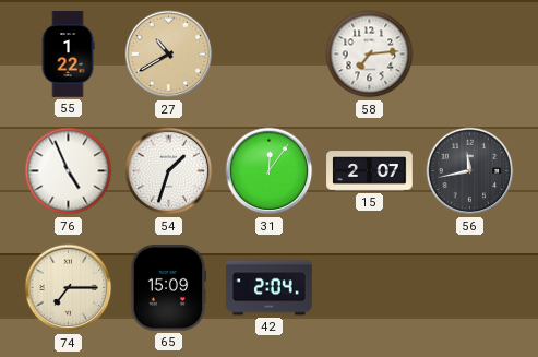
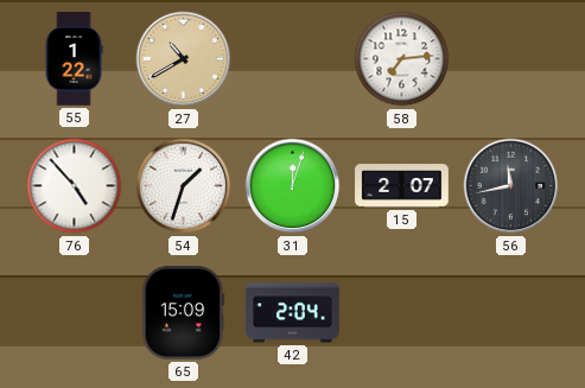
76: 4:56 -> 4:53
31: 12:06 -> 12:03
74: 7:15 -> none
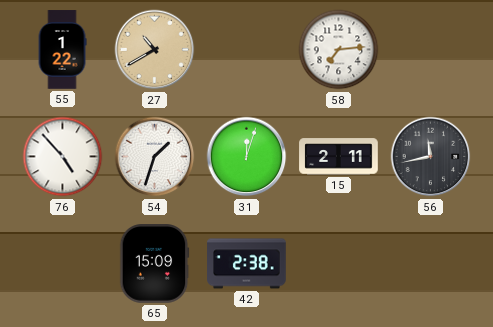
15: 2:07 -> 2:11
42: 2:04 -> 2:38
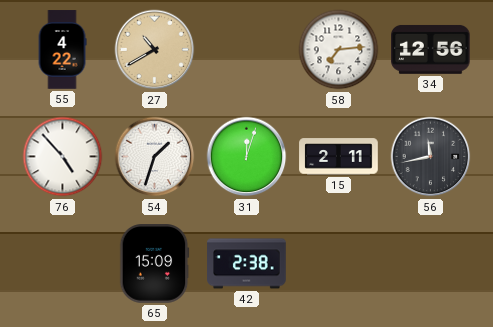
55: 1:22 -> 4:22
34: none -> 12:56
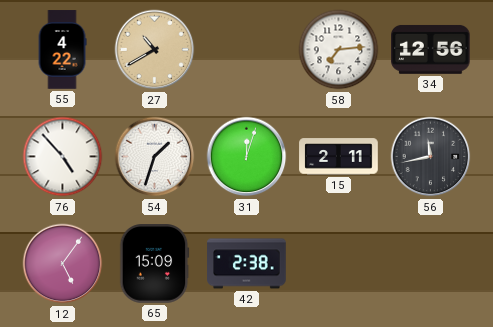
12: none -> 5:06
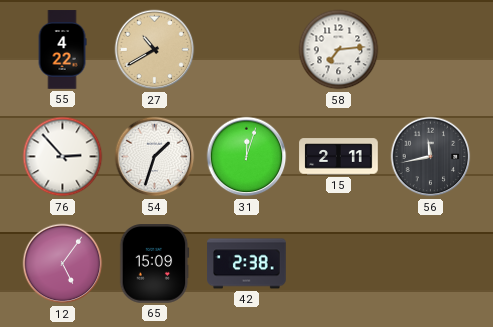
34: 12:56 -> none
76: 4:53 -> 2:53
